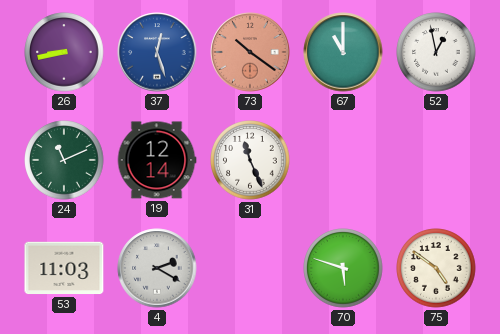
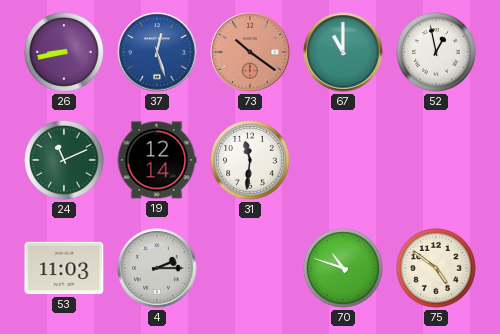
31: 11:26 -> 11:31
4: 2:20 -> 2:15
70: 5:48 -> 10:48
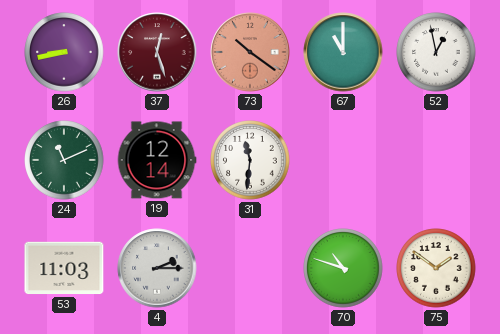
37 dial: blue -> burgundy
75: 4:51 -> 1:51
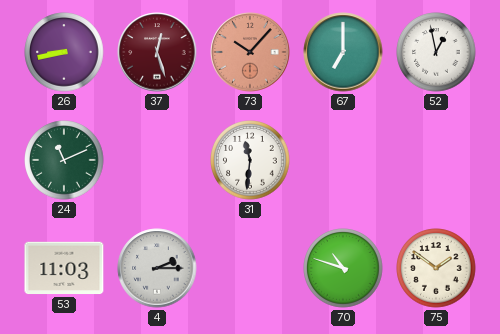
73: 10:21 -> 10:07
67: 11:00 -> 7:00
19: 12:14 -> none
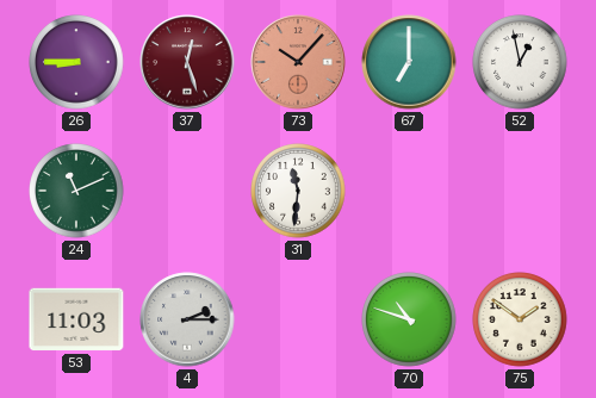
26: 8:43 -> 8:45
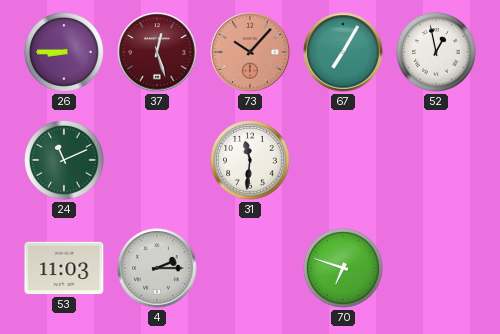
67: 7:00 -> 7:05
70: 10:48 -> 6:48
75: 1:51 -> none
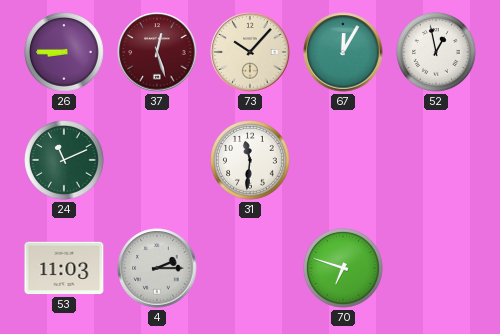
73 dial: salmon -> cream
67: 7:05 -> 12:05
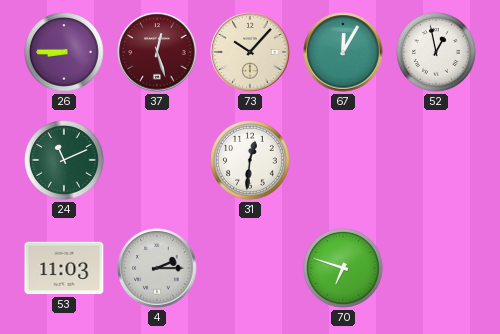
31: 11:31 -> 12:31
